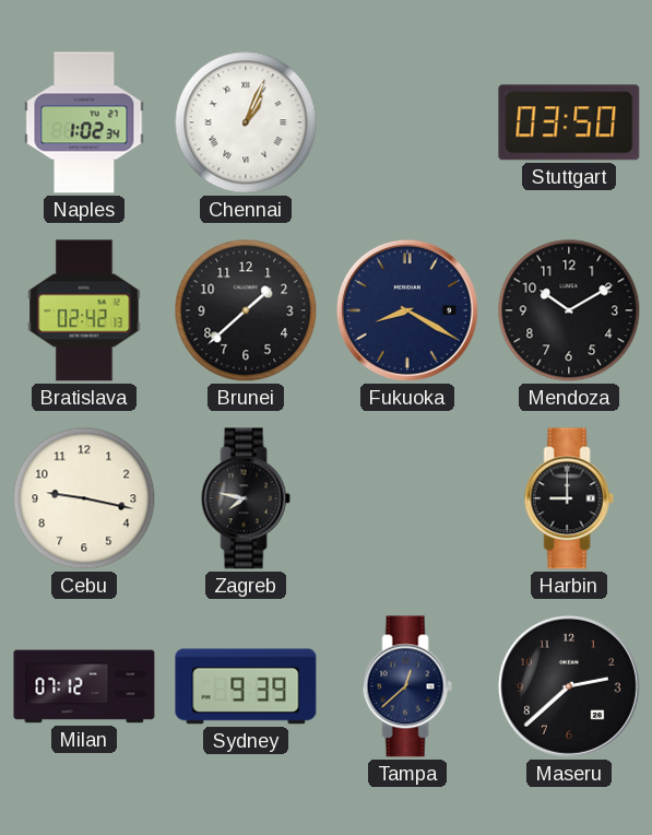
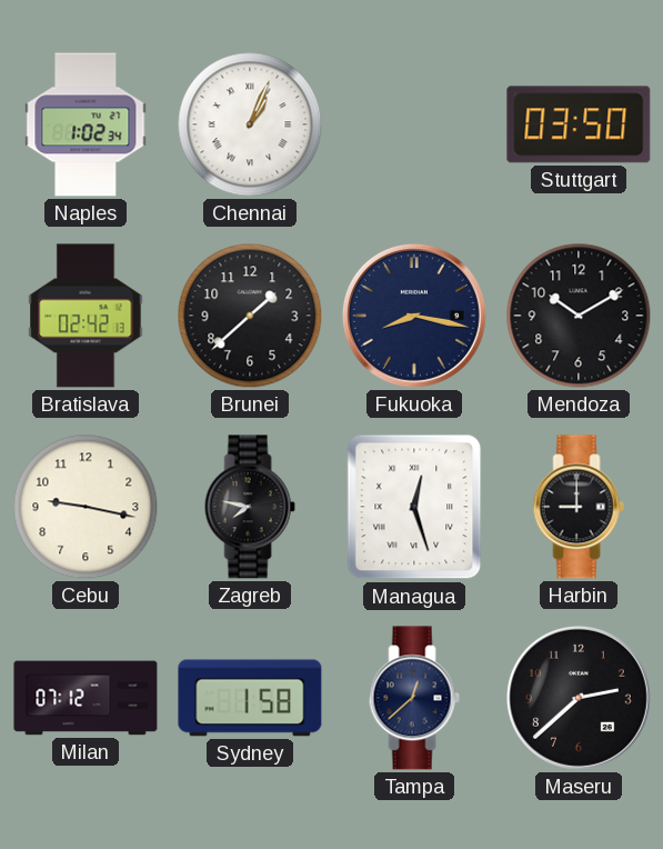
Fukuoka: 8:20 -> 8:17
Managua: none -> 12:27
Sydney: 9:39 -> 1:58
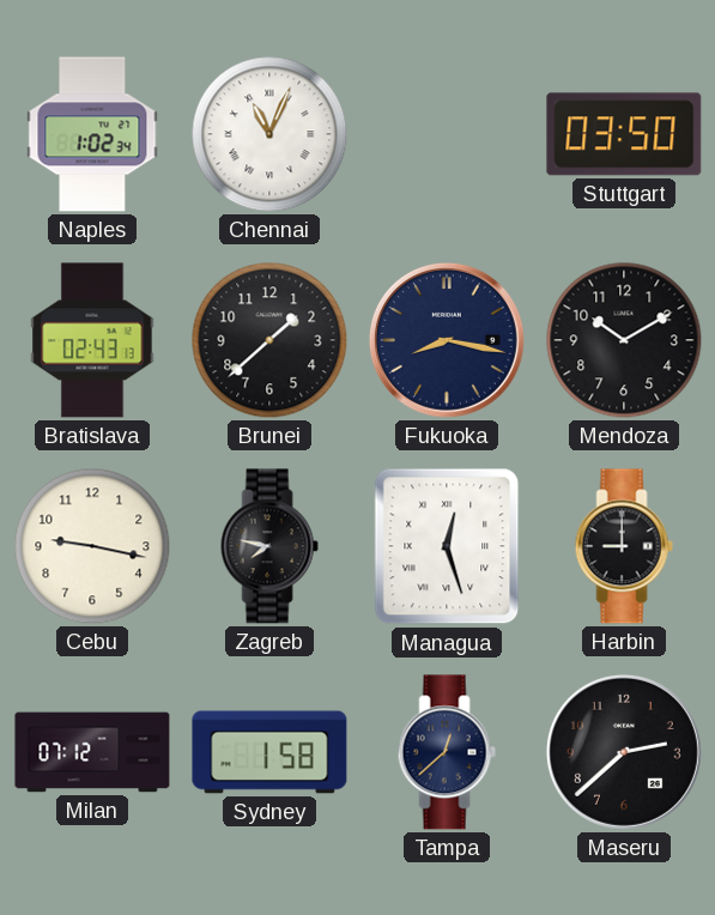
Chennai: 1:04 -> 11:04
Bratislava: 02:42 -> 02:43
